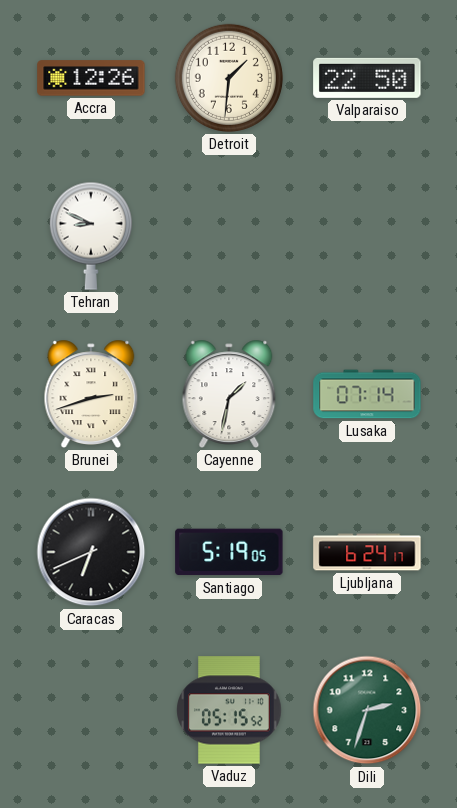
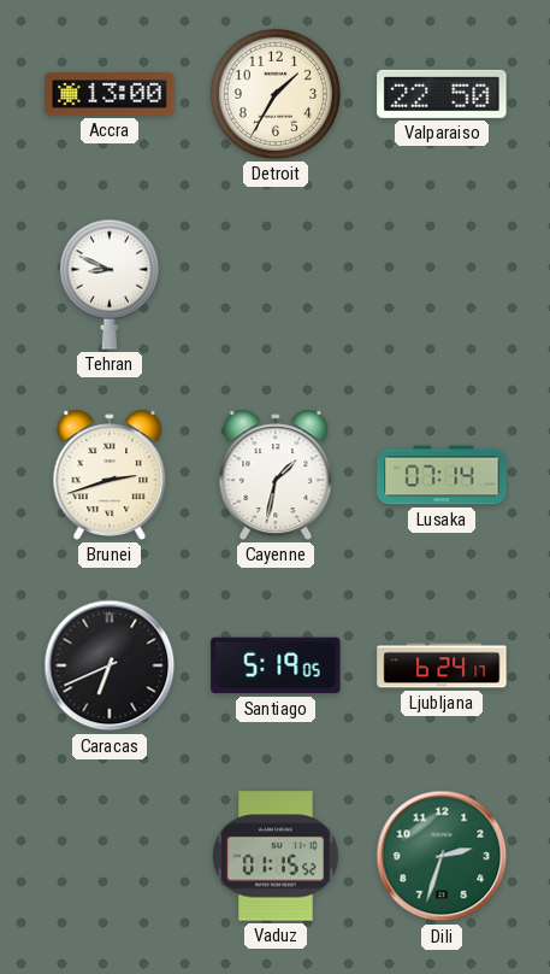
Accra: 12:26 -> 13:00
Detroit: 1:31 -> 1:35
Vaduz: 05:15 -> 01:15
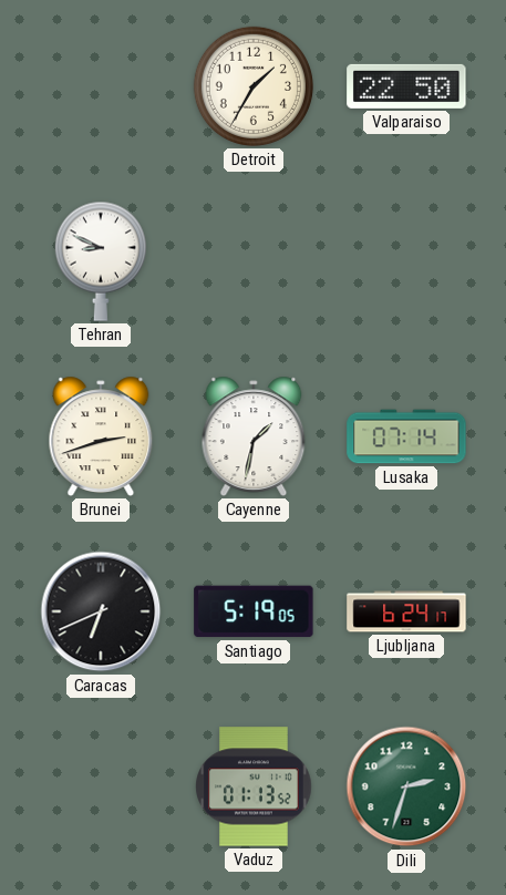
Accra: 13:00 -> none
Vaduz: 01:15 -> 01:13
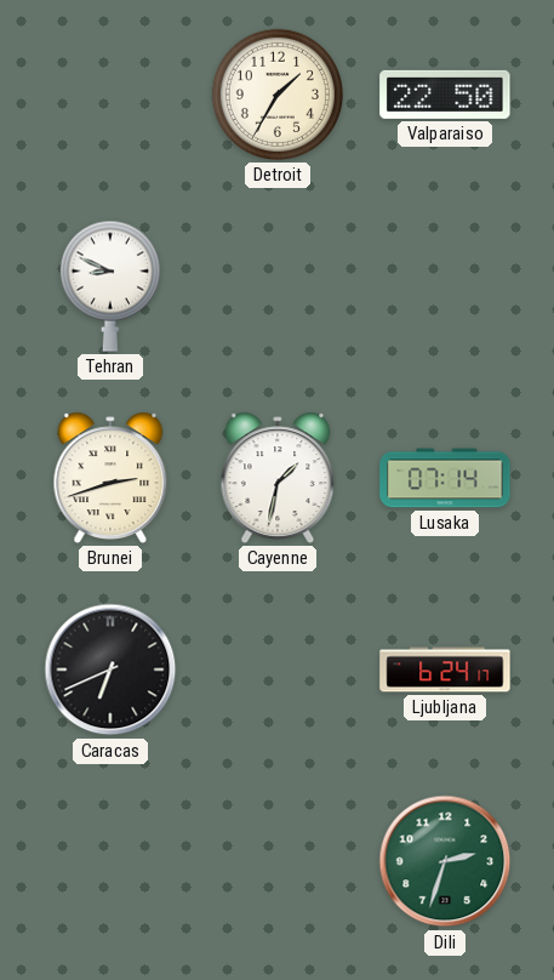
Santiago: 5:19 -> none
Vaduz: 01:13 -> none
